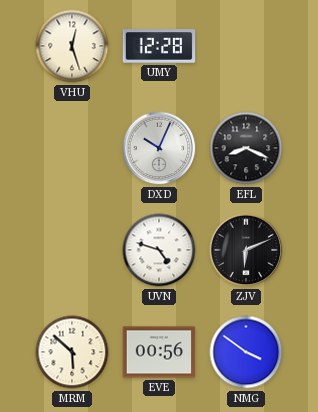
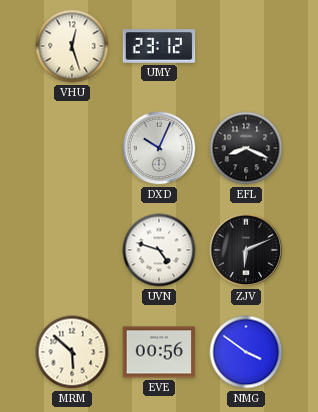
UMY: 12:28 -> 23:12
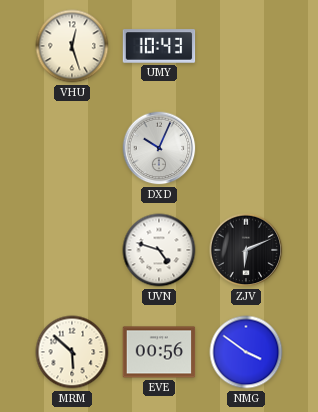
UMY: 23:12 -> 10:43
EFL: 8:19 -> none
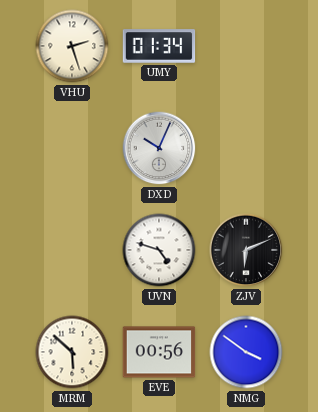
VHU: 12:27 -> 2:27
UMY: 10:43 -> 01:34
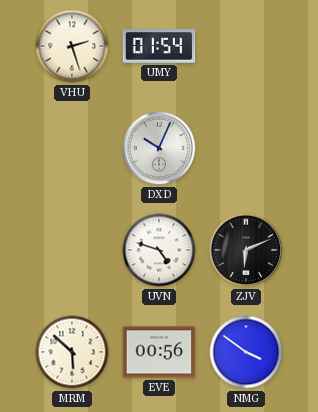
UMY: 01:34 -> 01:54
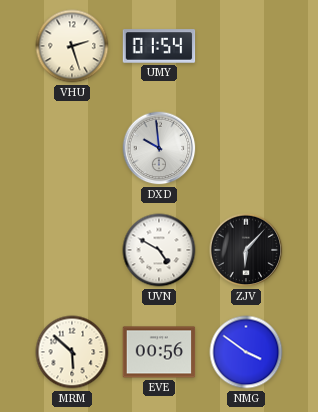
DXD: 10:04 -> 9:59
UVN: 4:48 -> 4:50
ZJV: 6:11 -> 6:07
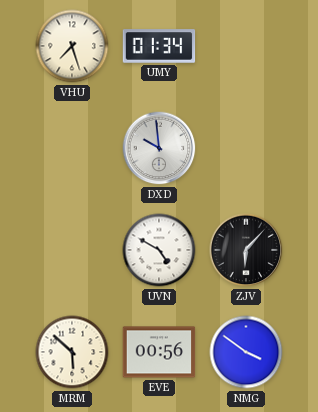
VHU: 2:27 -> 7:27
UMY: 01:54 -> 01:34
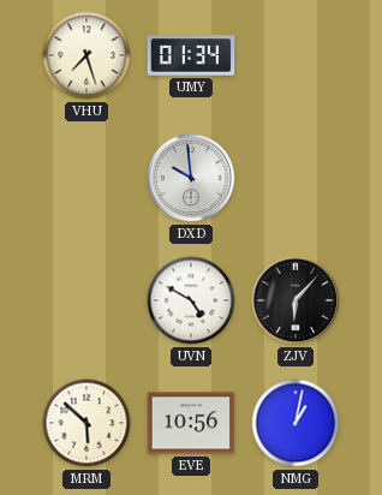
EVE: 00:56 -> 10:56
NMG: 3:51 -> 1:02
